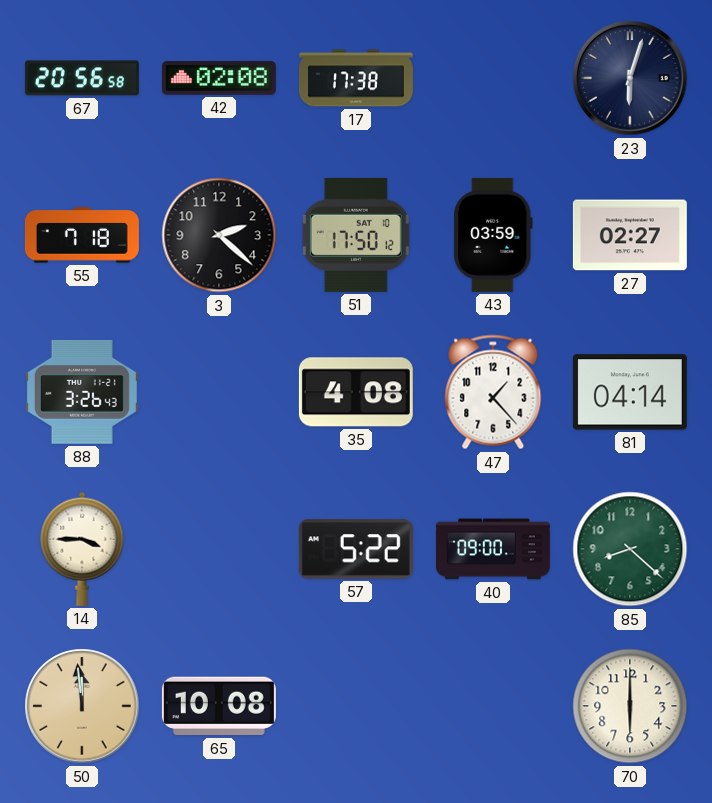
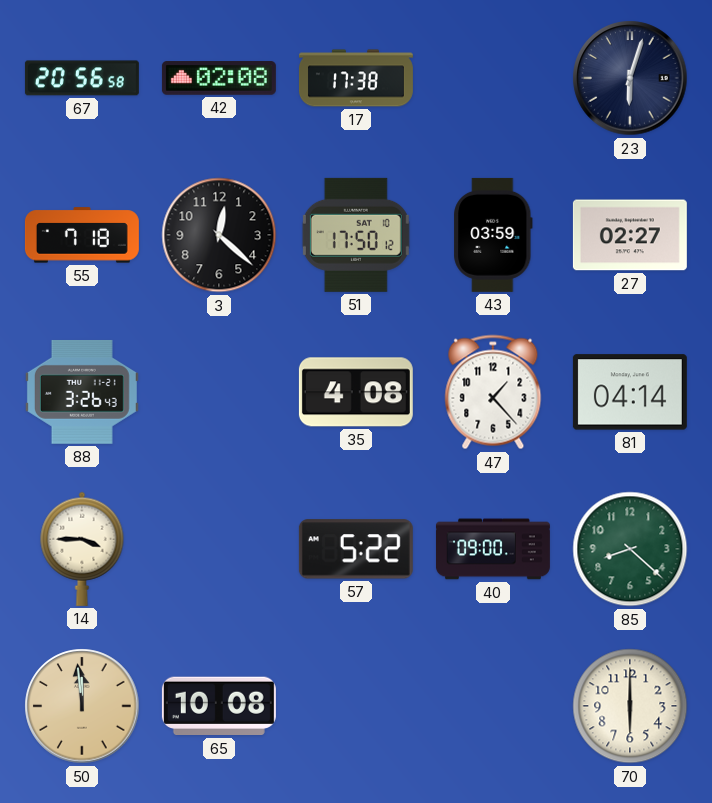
3: 2:22 -> 12:22
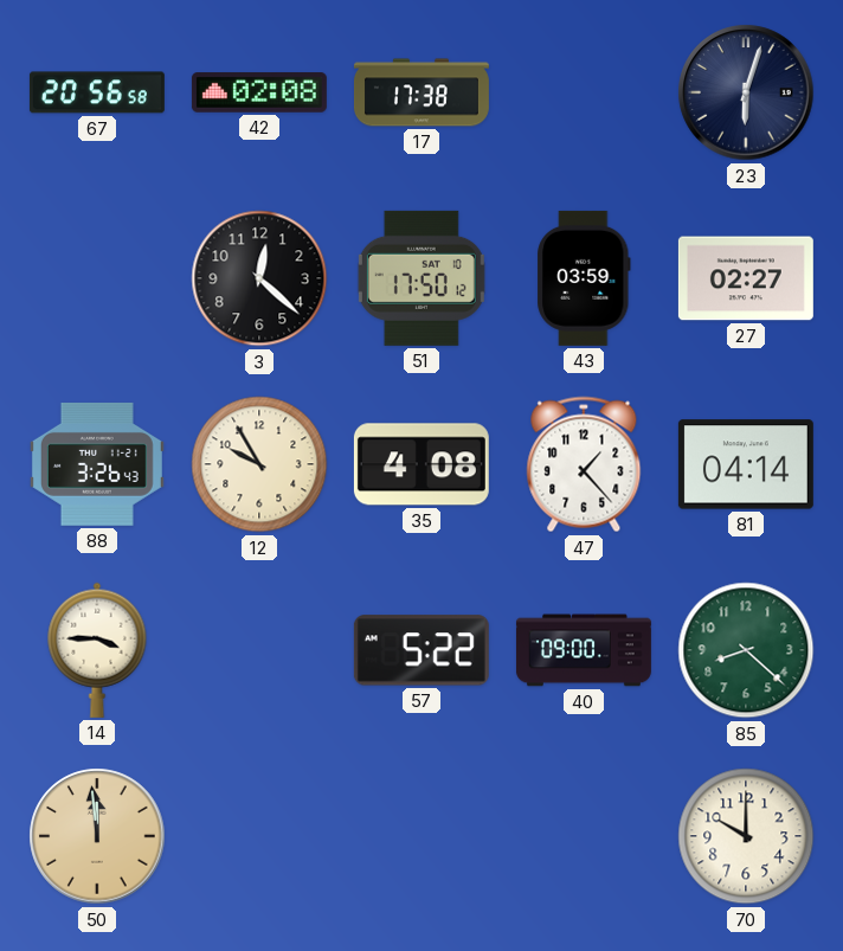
55: 7:18 -> none
12: none -> 9:55
65: 10:08 -> none
70: 6:00 -> 10:00
